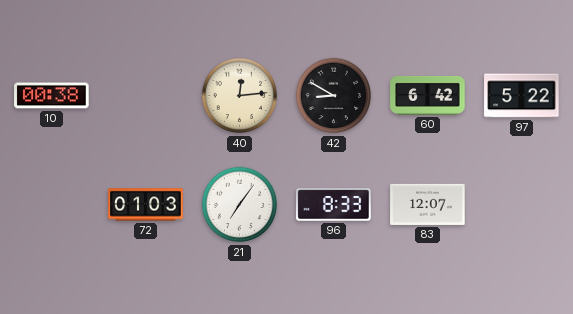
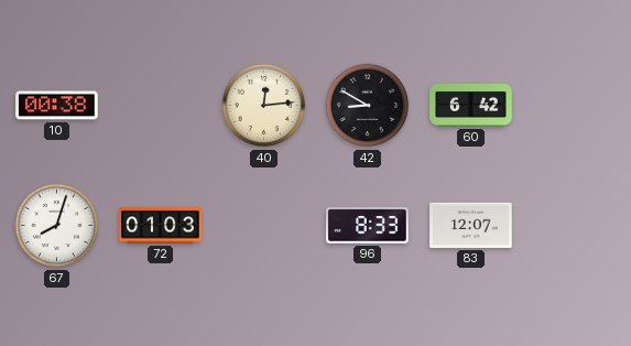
97: 5:22 -> none
67: none -> 8:03
21: 7:06 -> none
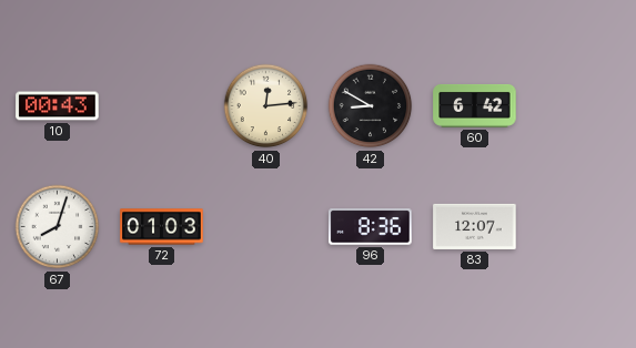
10: 00:38 -> 00:43
96: 8:33 -> 8:36
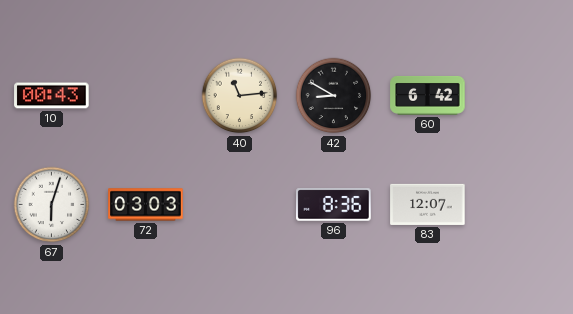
40: 12:14 -> 11:14
67: 8:03 -> 6:03
72: 01:03 -> 03:03
